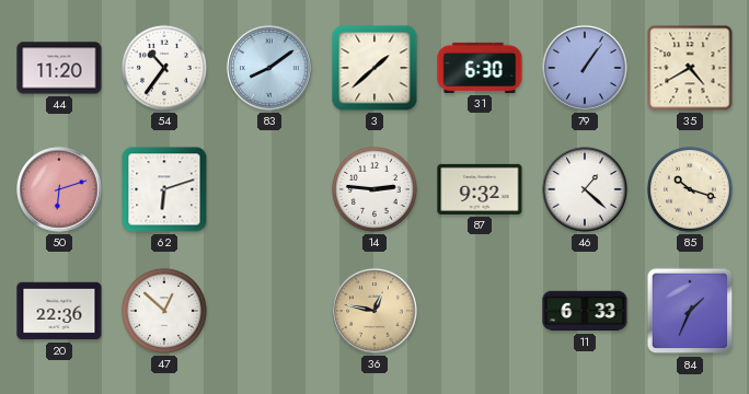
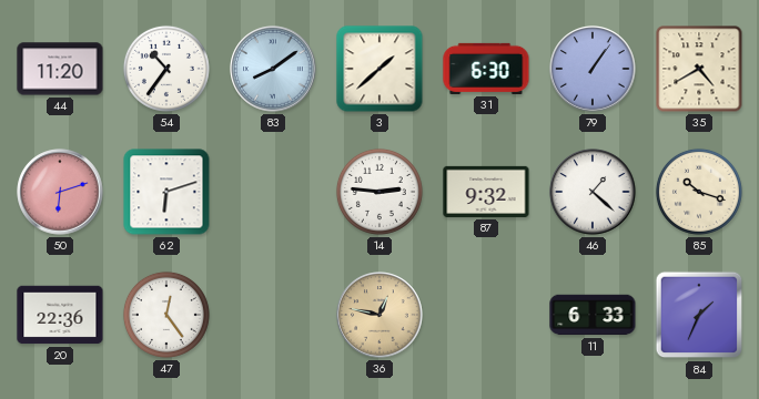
47: 12:52 -> 12:24
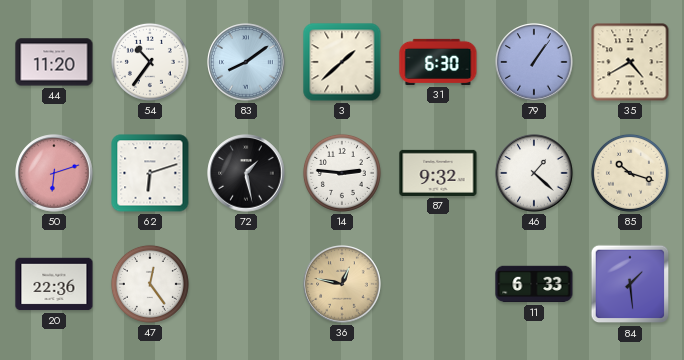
72: none -> 1:28
84: 1:34 -> 1:29
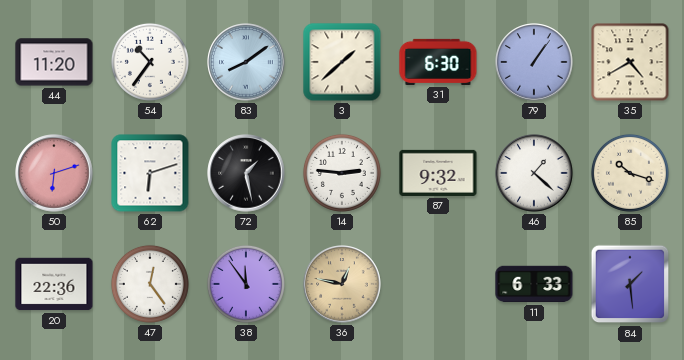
38: none -> 11:54
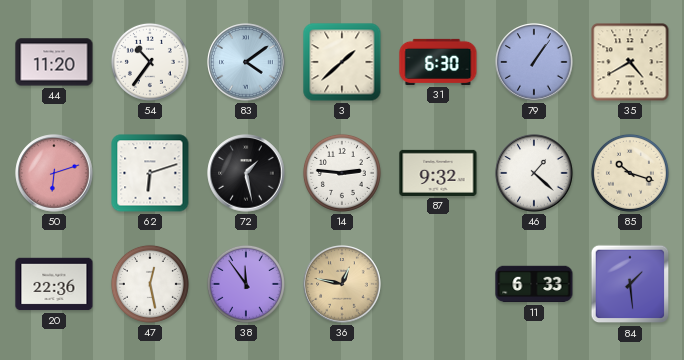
83: 8:09 -> 4:09
47: 12:24 -> 12:28
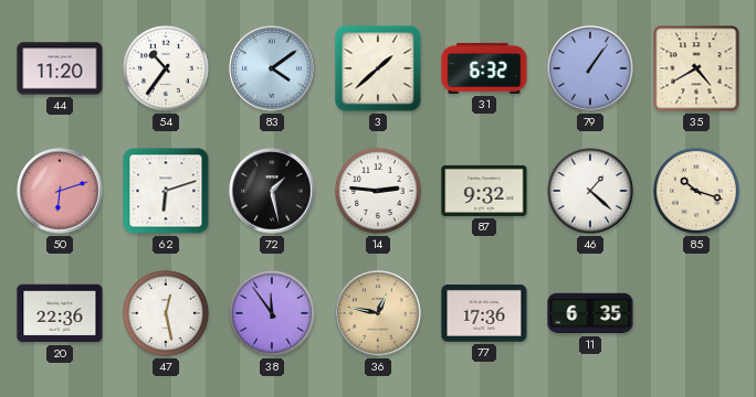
31: 6:30 -> 6:32
77: none -> 17:36
11: 6:33 -> 6:35
84: 1:29 -> none
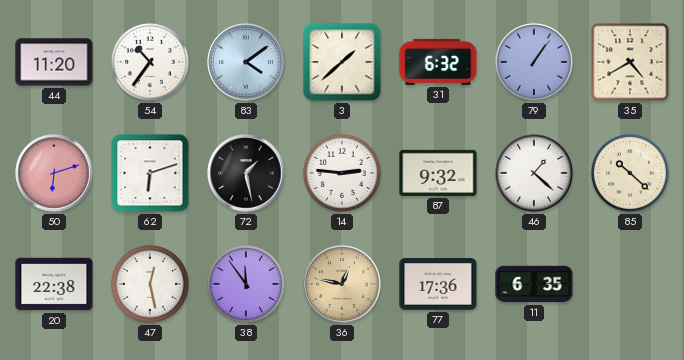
85: 10:18 -> 10:22
20: 22:36 -> 22:38
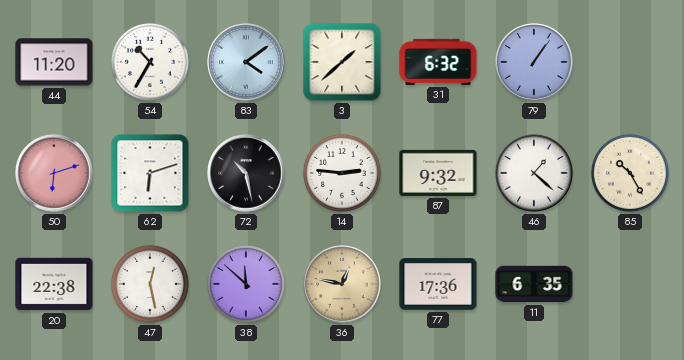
54: 10:36 -> 10:35
35: 4:40 -> none
72: 1:28 -> 10:28
85: 10:22 -> 10:25
38: 11:54 -> 11:52
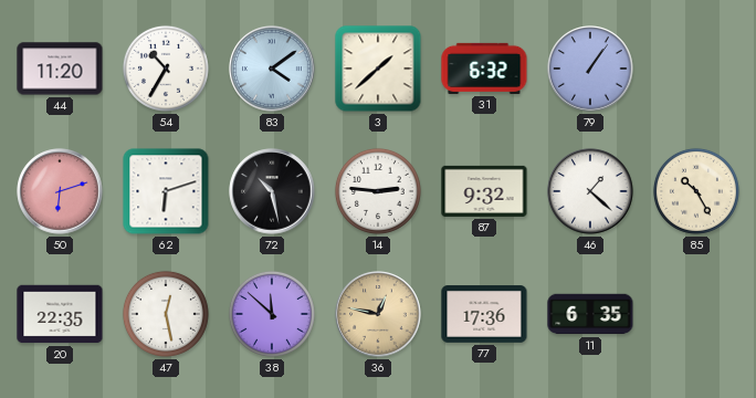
20: 22:38 -> 22:35
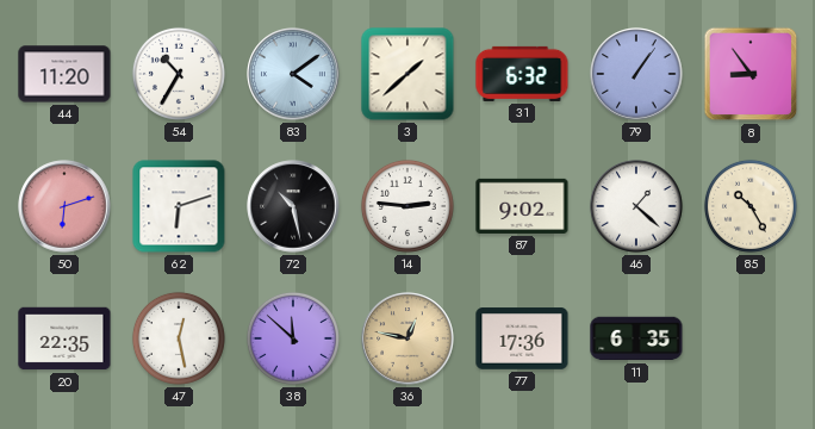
8: none -> 8:54
87: 9:32 -> 9:02
